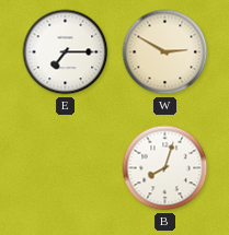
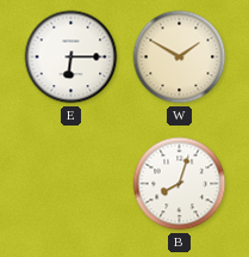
E: 7:15 -> 6:15
W: 2:50 -> 1:50
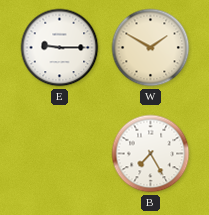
E: 6:15 -> 9:15
B: 8:03 -> 7:25
